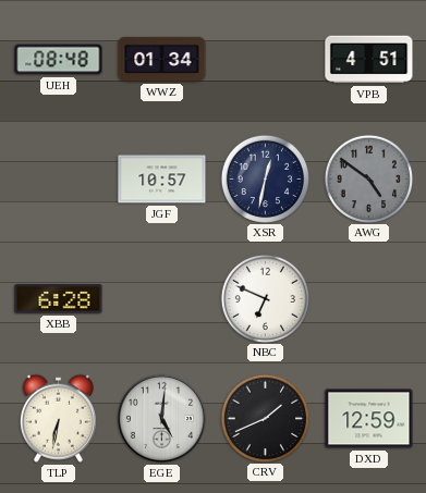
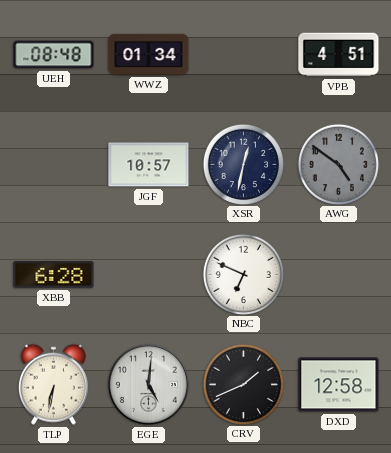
DXD: 12:59 -> 12:58
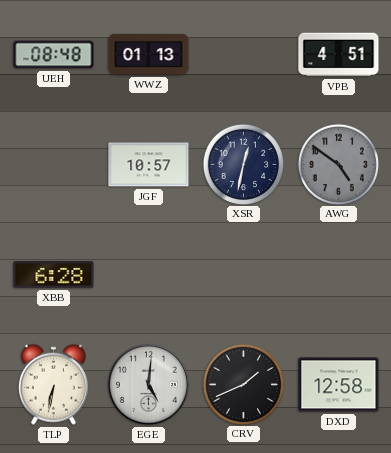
WWZ: 01:34 -> 01:13
NBC: 6:49 -> none
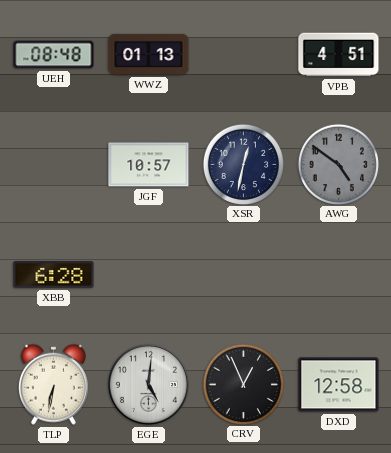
CRV: 1:41 -> 12:56
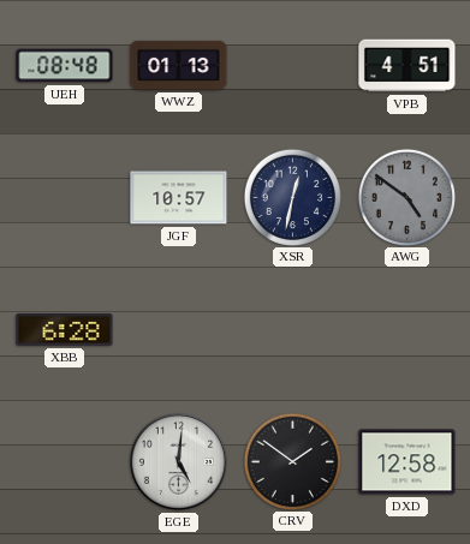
TLP: 6:32 -> none
CRV: 12:56 -> 1:51
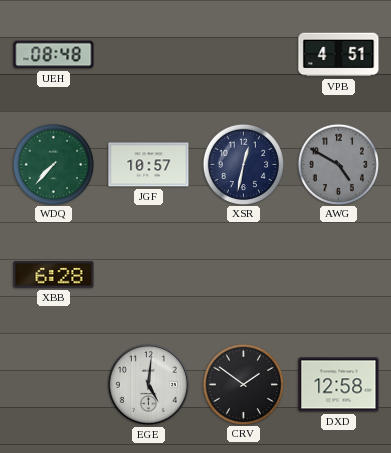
WWZ: 01:13 -> none
WDQ: none -> 7:37
AWG: 4:51 -> 4:50
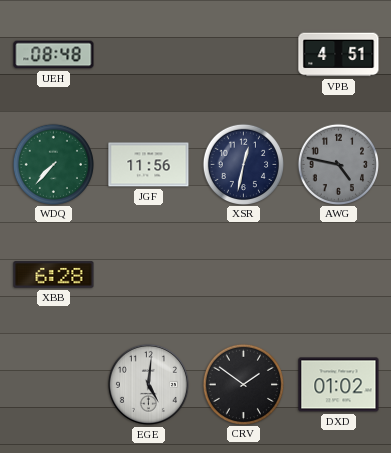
JGF: 10:57 -> 11:56
AWG: 4:50 -> 4:47
DXD: 12:58 -> 01:02
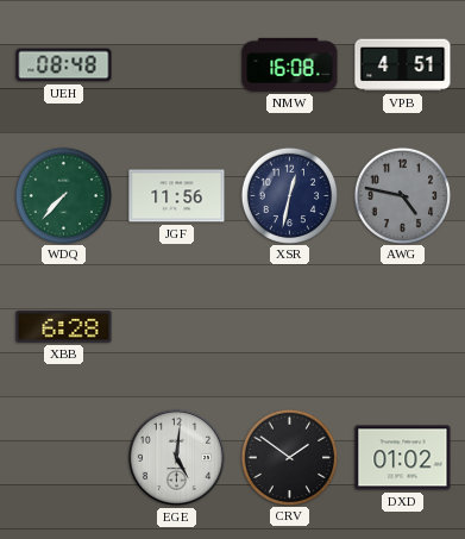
NMW: none -> 16:08
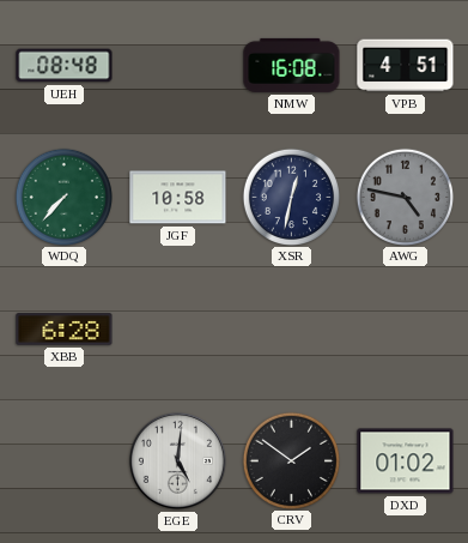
JGF: 11:56 -> 10:58
